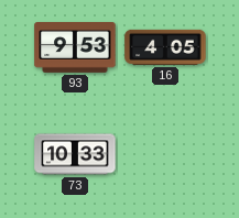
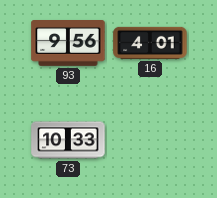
93: 9:53 -> 9:56
16: 4:05 -> 4:01
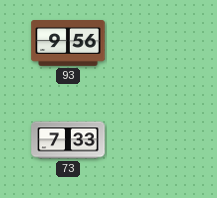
16: 4:01 -> none
73: 10:33 -> 7:33
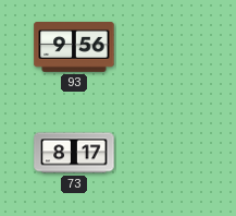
73: 7:33 -> 8:17
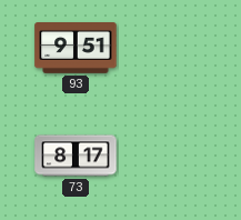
93: 9:56 -> 9:51
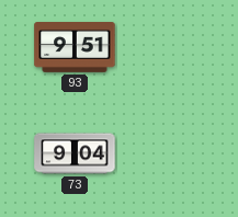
73: 8:17 -> 9:04
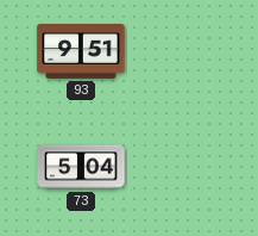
73: 9:04 -> 5:04
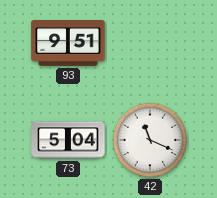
42: none -> 11:19
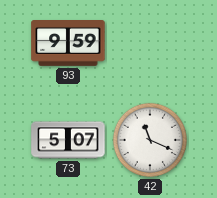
93: 9:51 -> 9:59
73: 5:04 -> 5:07
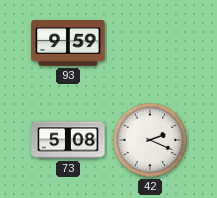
73: 5:07 -> 5:08
42: 11:19 -> 2:19
